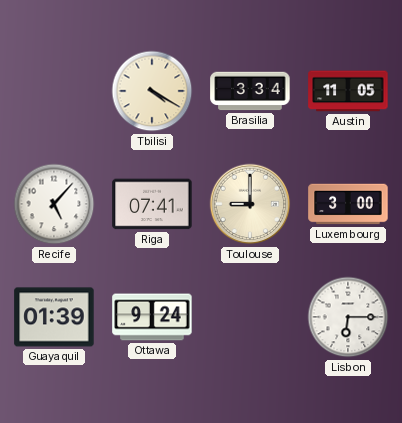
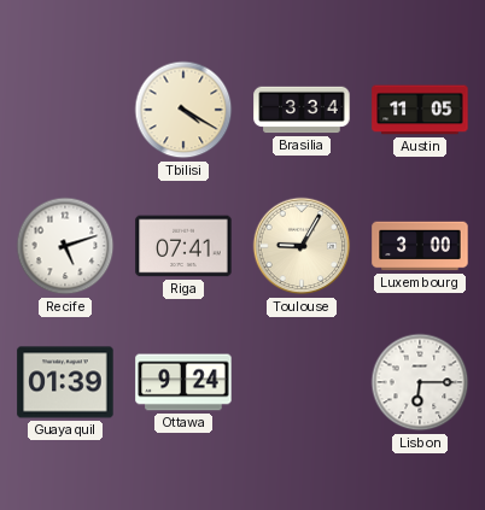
Recife: 5:07 -> 5:12
Toulouse: 9:00 -> 9:05
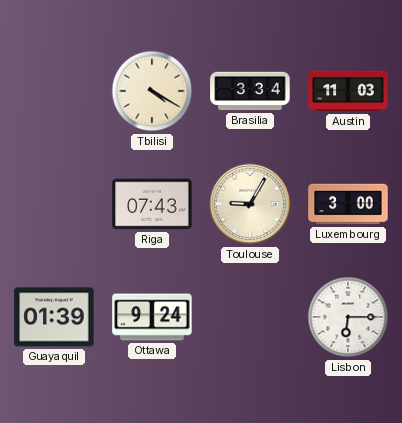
Austin: 11:05 -> 11:03
Recife: 5:12 -> none
Riga: 07:41 -> 07:43
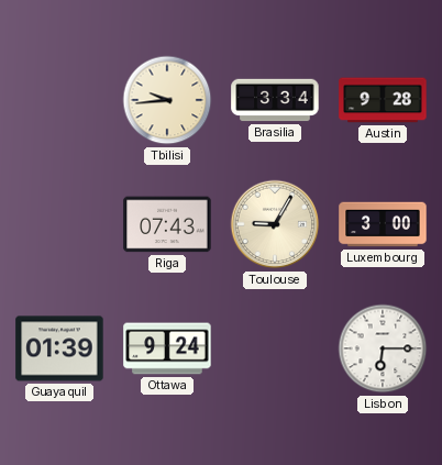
Tbilisi: 4:20 -> 9:44
Austin: 11:03 -> 9:28
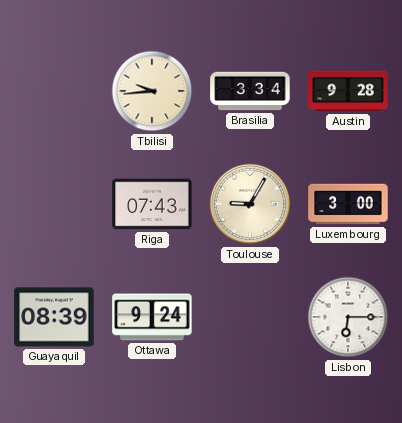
Guayaquil: 01:39 -> 08:39
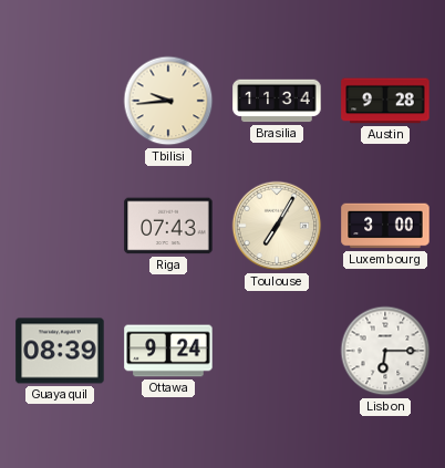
Brasilia: 3:34 -> 11:34
Toulouse: 9:05 -> 7:05
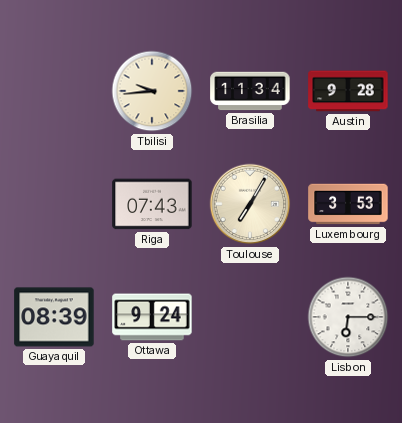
Luxembourg: 3:00 -> 3:53
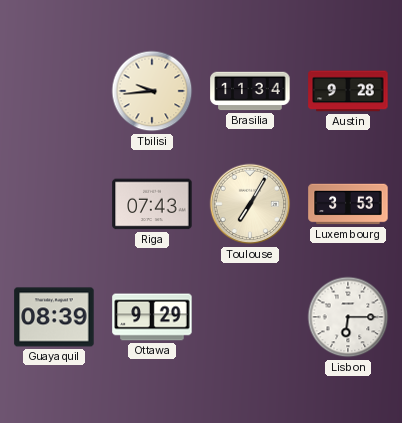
Ottawa: 9:24 -> 9:29
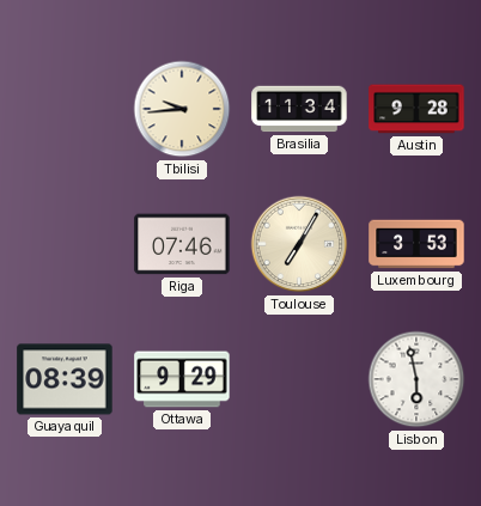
Riga: 07:43 -> 07:46
Lisbon: 6:15 -> 5:58
